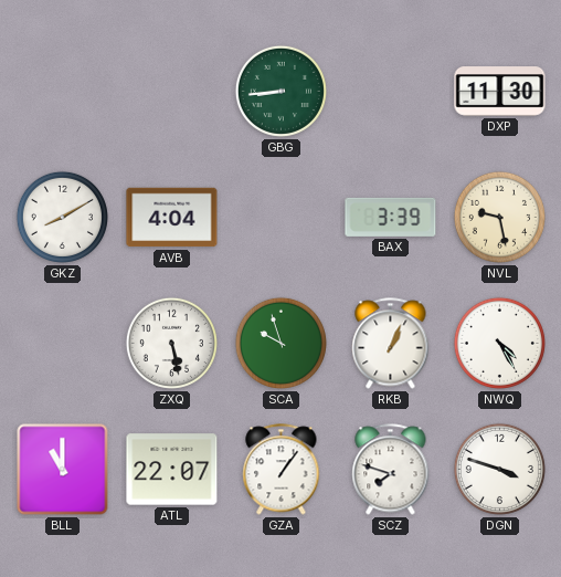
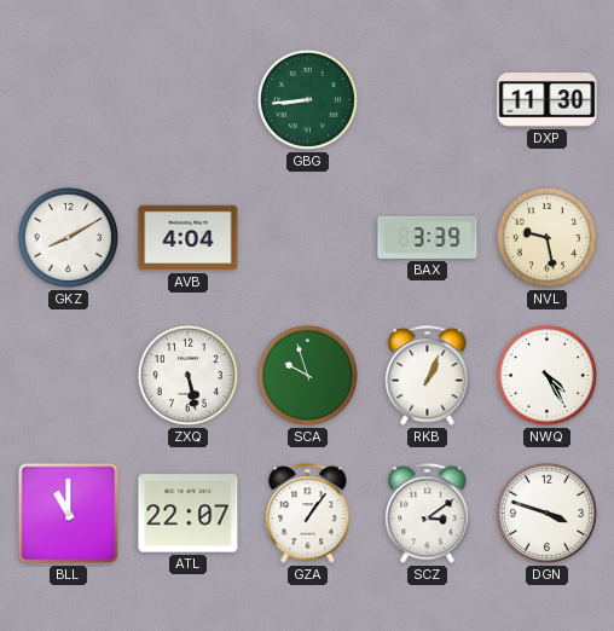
SCZ: 7:48 -> 3:09
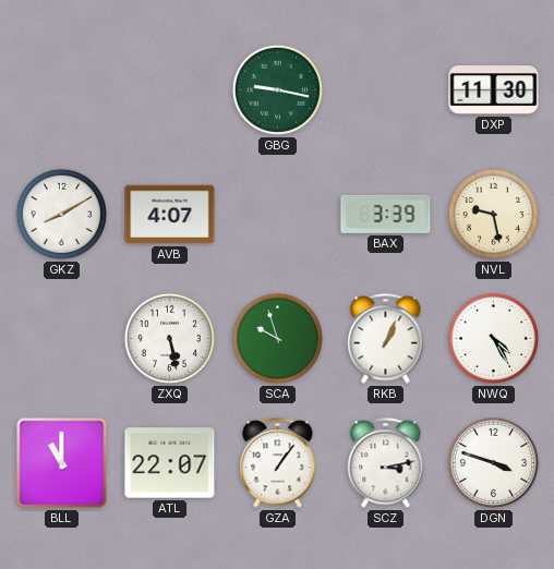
GBG: 8:44 -> 9:17
AVB: 4:04 -> 4:07
SCZ: 3:09 -> 3:13
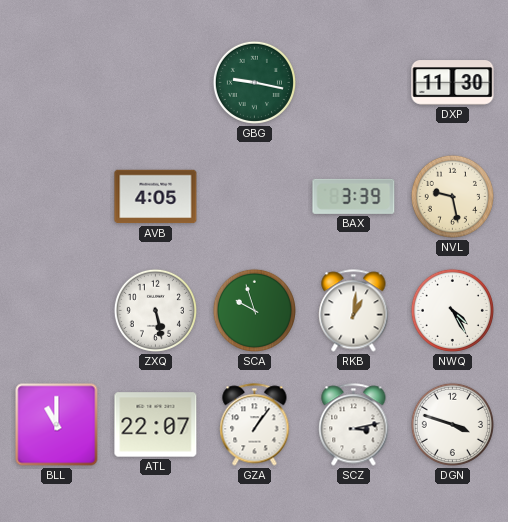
GKZ: 8:10 -> none
AVB: 4:07 -> 4:05
RKB: 1:04 -> 1:01
